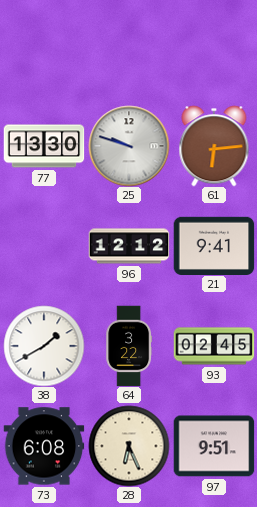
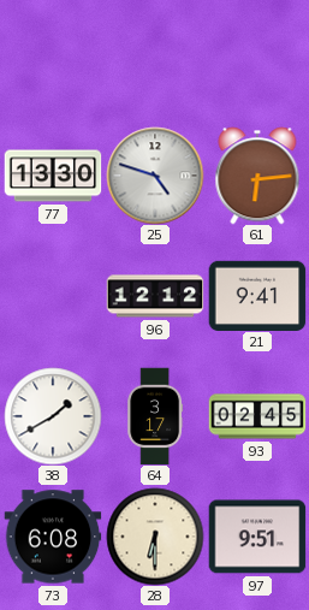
25: 9:48 -> 4:48
64: 3:22 -> 3:17
28: 6:26 -> 6:30
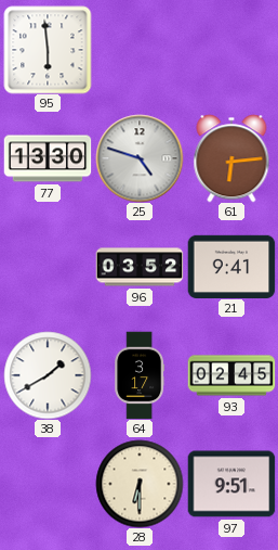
95: none -> 5:59
96: 12:12 -> 03:52
73: 6:08 -> none
